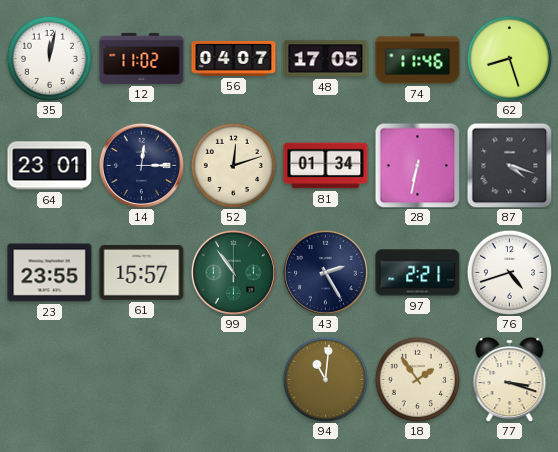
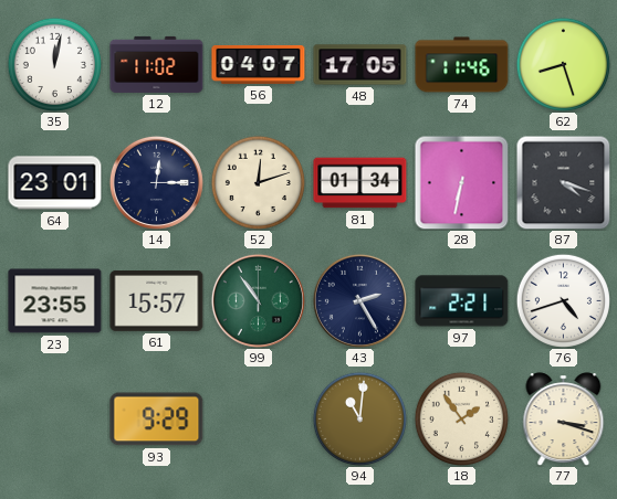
93: none -> 9:29
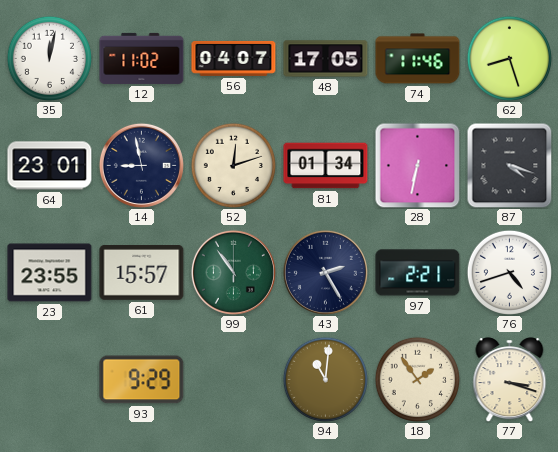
14: 12:15 -> 8:58
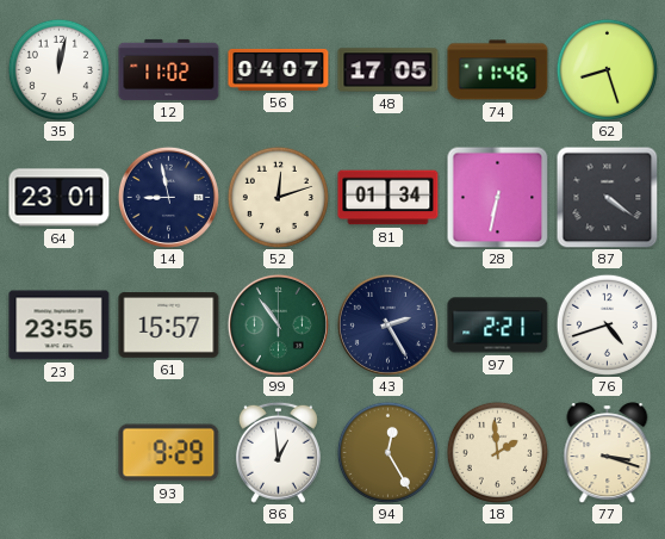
87: 4:18 -> 4:21
86: none -> 12:59
94: 11:01 -> 12:25
18: 1:54 -> 1:59
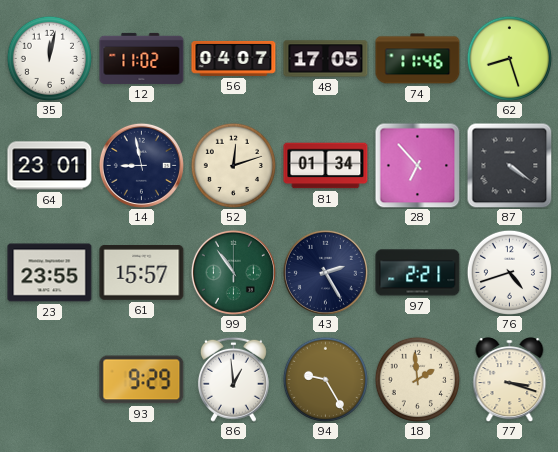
28: 6:32 -> 6:53
94: 12:25 -> 9:25
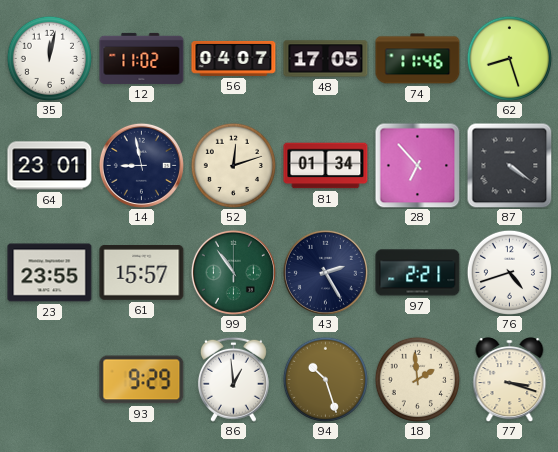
94: 9:25 -> 10:27
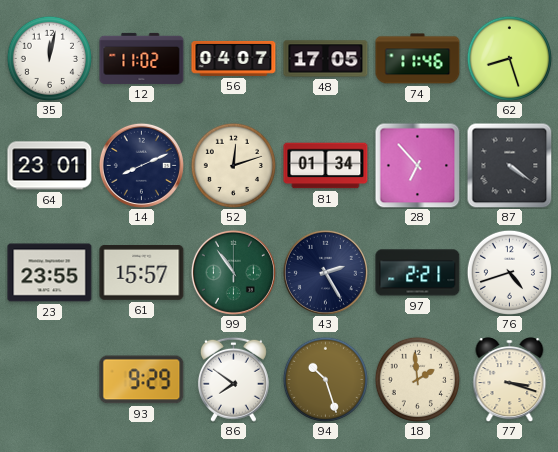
14: 8:58 -> 8:11
86: 12:59 -> 7:51
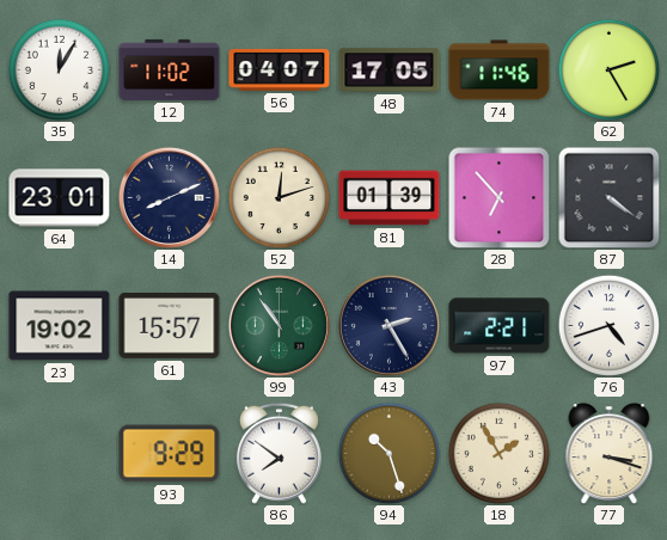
35: 12:02 -> 12:05
62: 8:27 -> 2:25
81: 01:34 -> 01:39
23: 23:55 -> 19:02
18: 1:59 -> 1:55
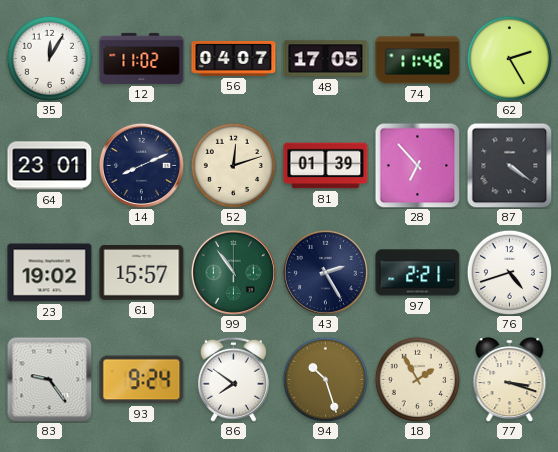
83: none -> 9:24
93: 9:29 -> 9:24
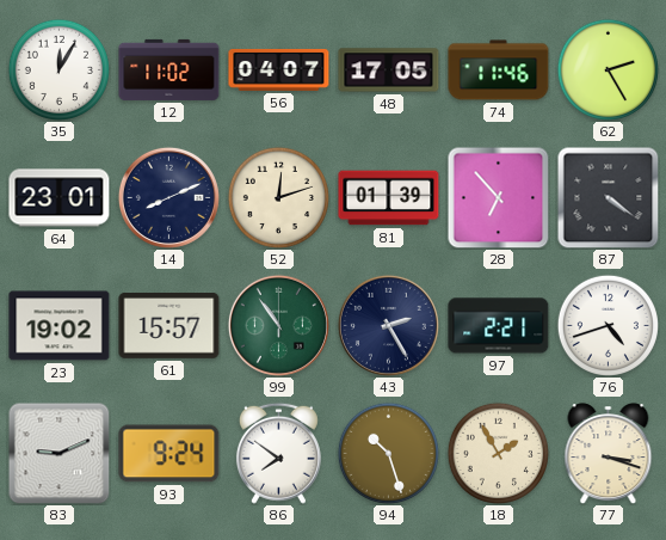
83: 9:24 -> 9:11
